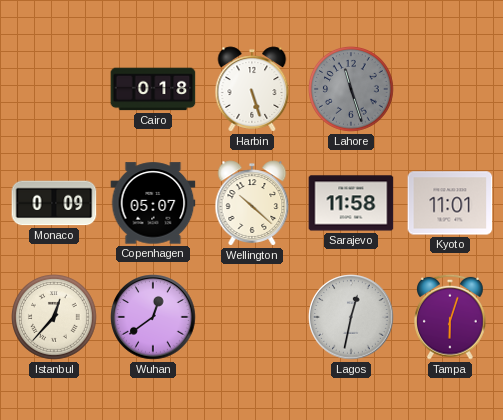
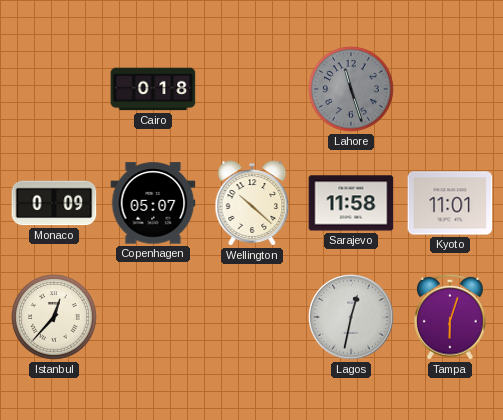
Harbin: 5:27 -> none
Wuhan: 12:39 -> none
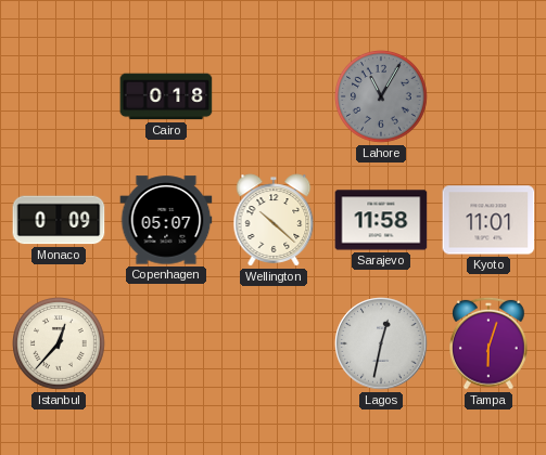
Lahore: 11:27 -> 11:05
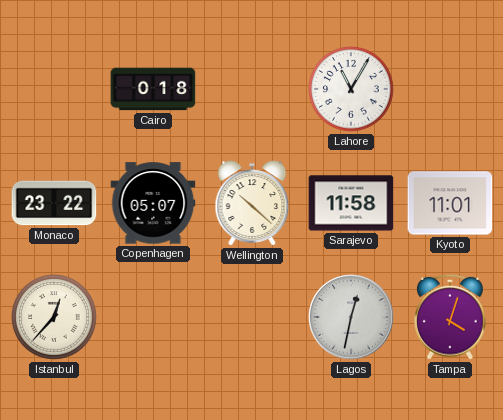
Lahore dial: grey -> white
Monaco: 0:09 -> 23:22
Tampa: 6:03 -> 4:03
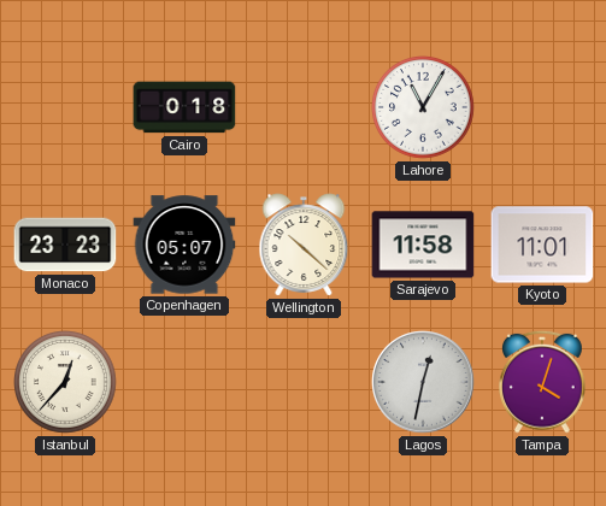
Monaco: 23:22 -> 23:23
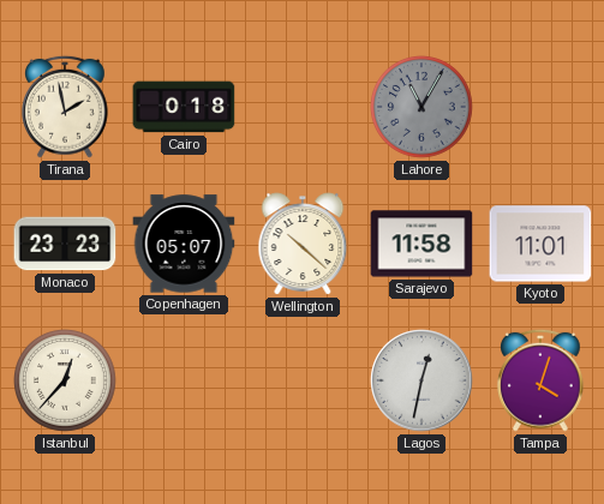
Tirana: none -> 1:58
Lahore dial: white -> grey
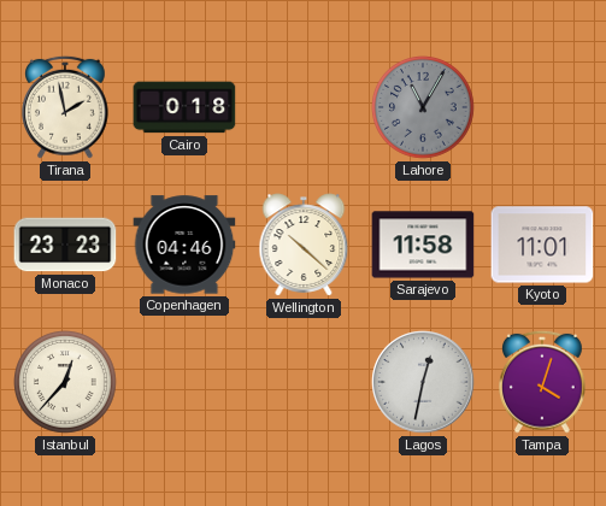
Copenhagen: 05:07 -> 04:46
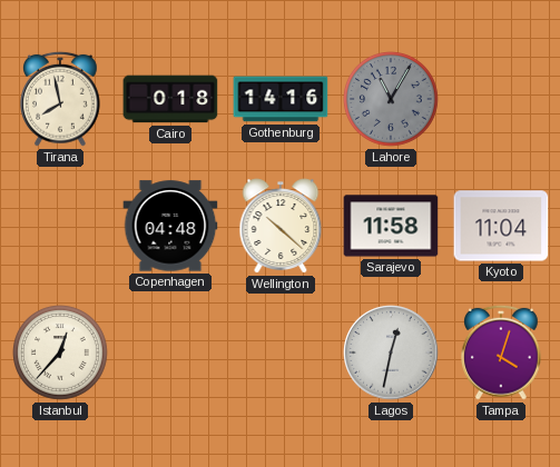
Tirana: 1:58 -> 7:58
Gothenburg: none -> 14:16
Monaco: 23:23 -> none
Copenhagen: 04:46 -> 04:48
Kyoto: 11:01 -> 11:04
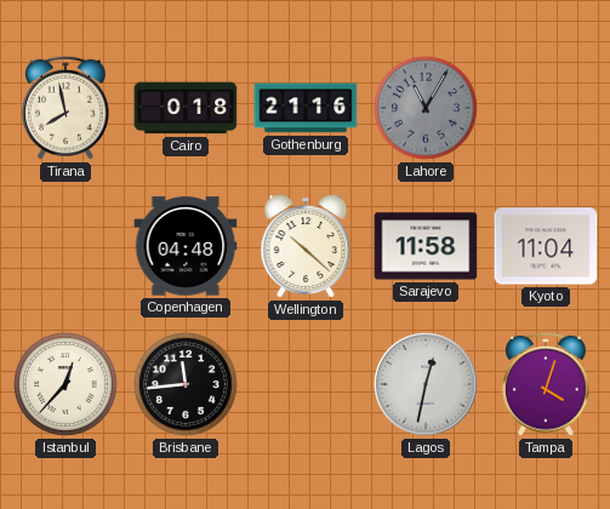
Gothenburg: 14:16 -> 21:16
Brisbane: none -> 11:44
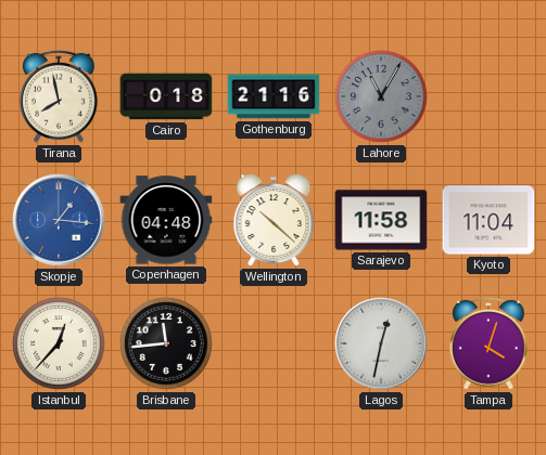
Skopje: none -> 1:16
